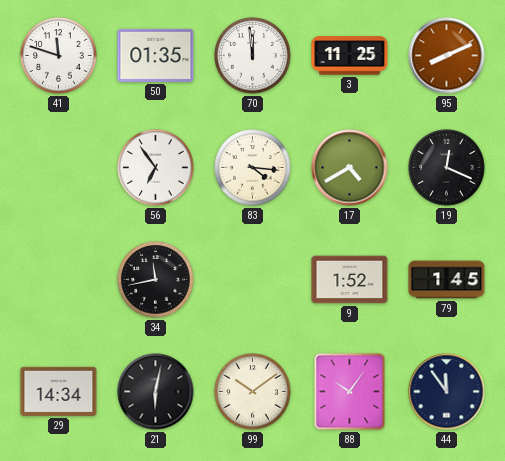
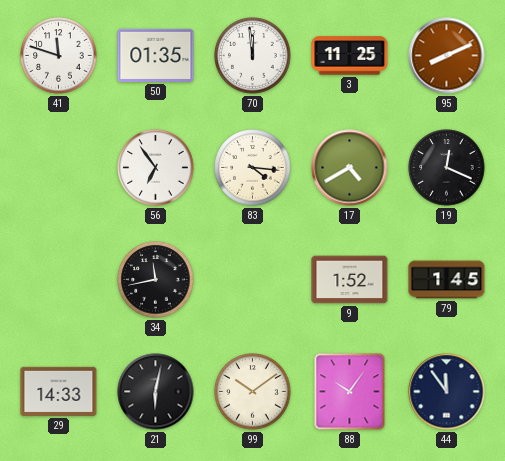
29: 14:34 -> 14:33
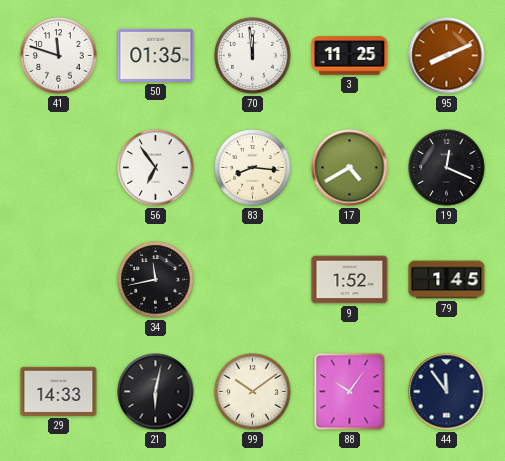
83: 4:16 -> 8:16
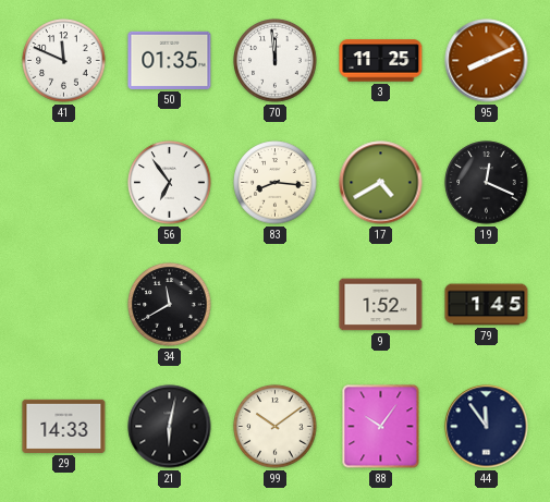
41: 11:48 -> 11:49
34: 11:43 -> 11:40
